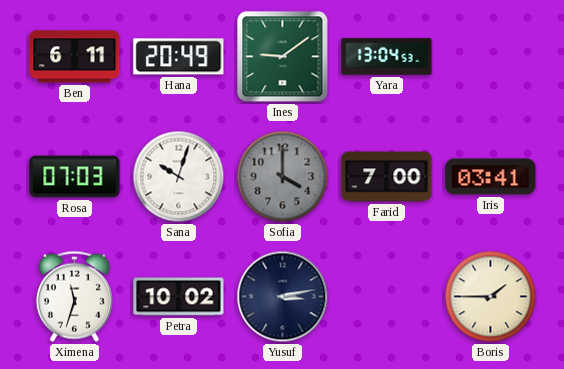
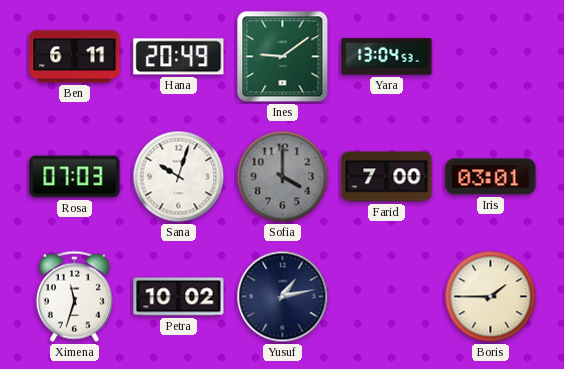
Iris: 03:41 -> 03:01
Yusuf: 3:13 -> 1:13
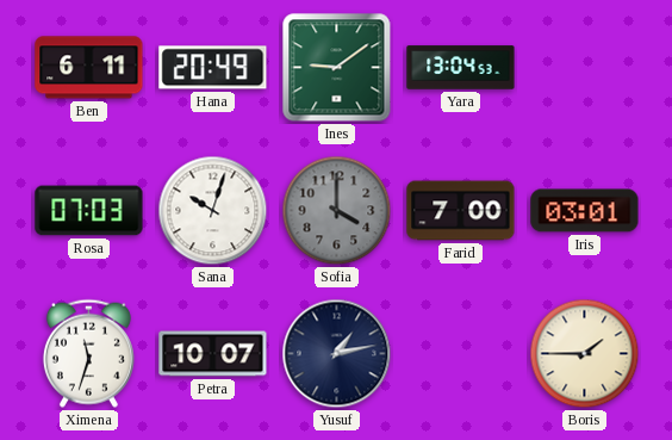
Petra: 10:02 -> 10:07
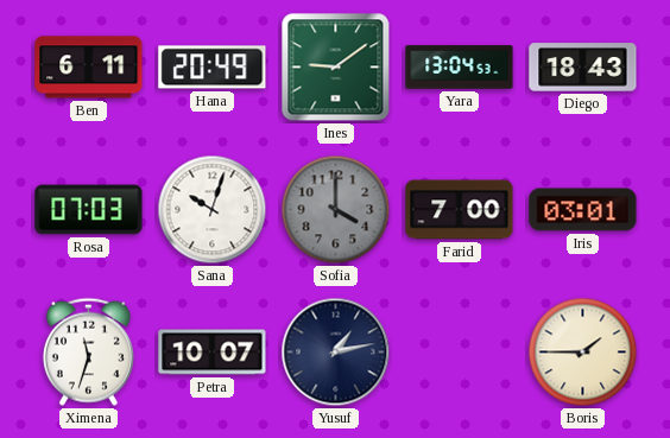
Diego: none -> 18:43
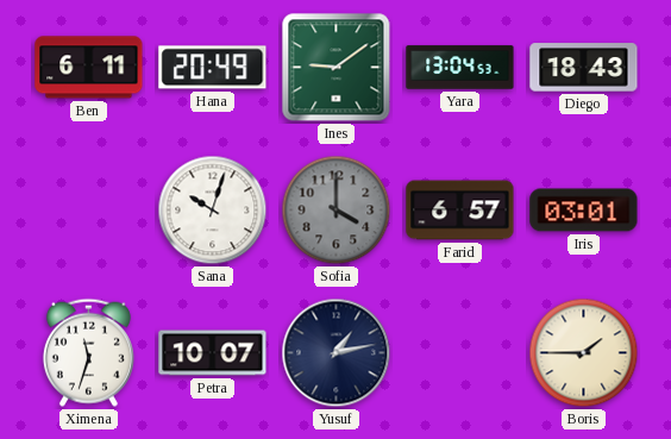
Rosa: 07:03 -> none
Farid: 7:00 -> 6:57
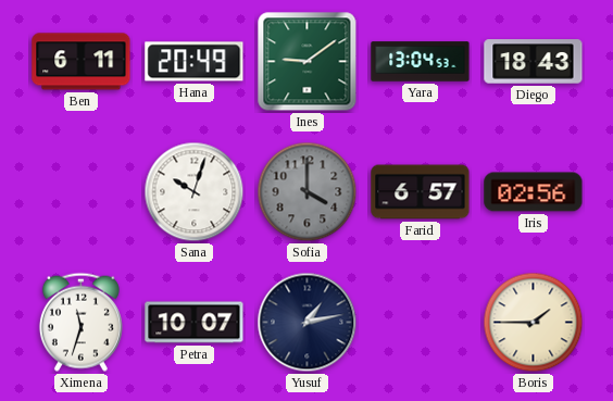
Iris: 03:01 -> 02:56
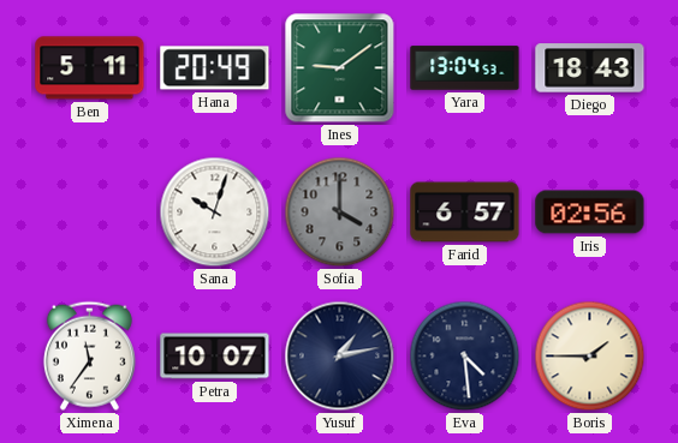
Ben: 6:11 -> 5:11
Ximena: 11:33 -> 11:36
Eva: none -> 4:29
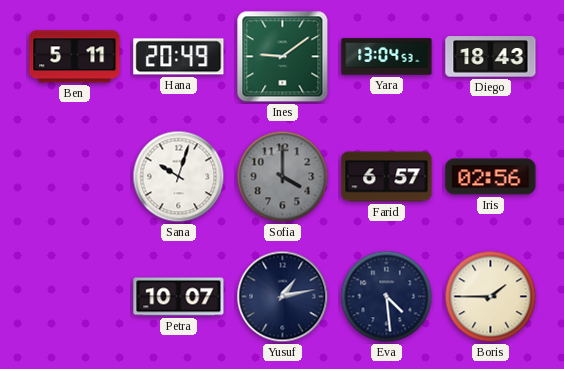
Ximena: 11:36 -> none
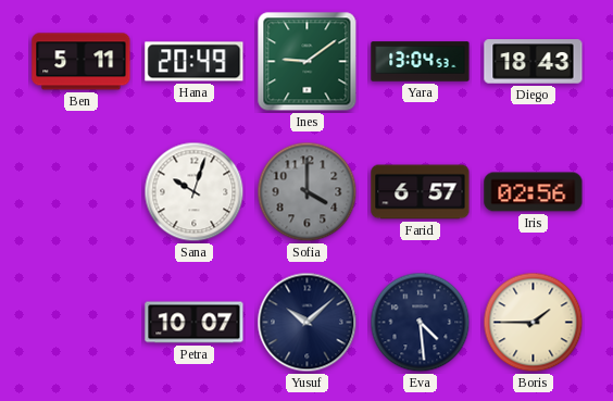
Yusuf: 1:13 -> 10:08
